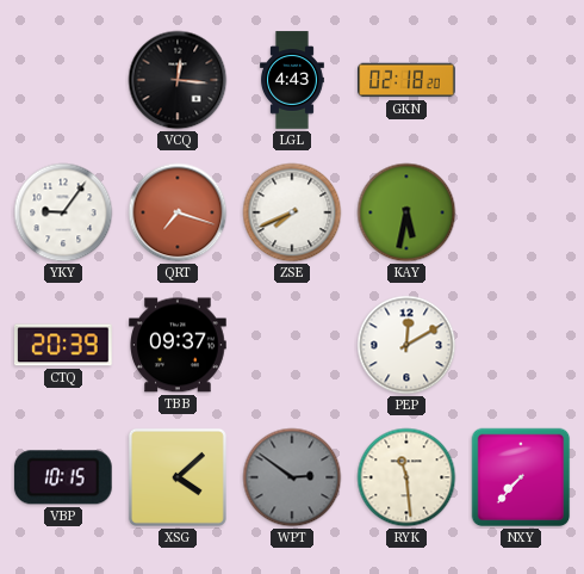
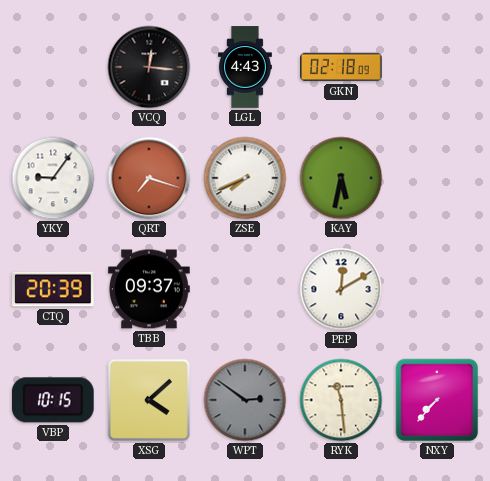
GKN: 02:18:20 -> 02:18:09
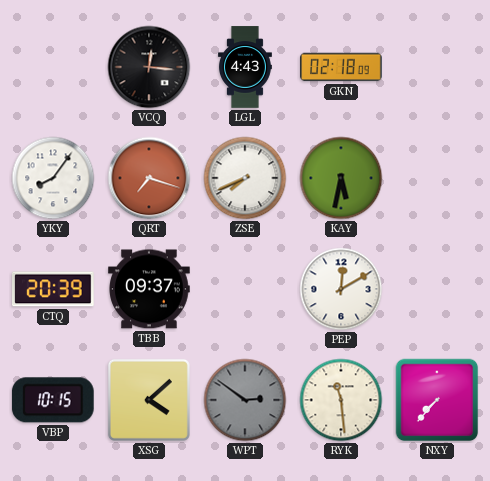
YKY: 9:06 -> 8:06
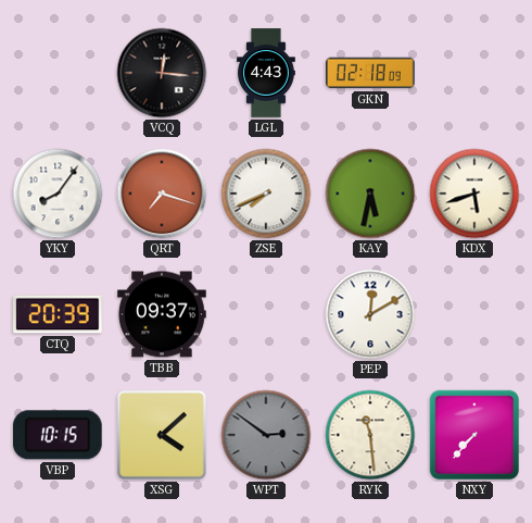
KDX: none -> 5:42
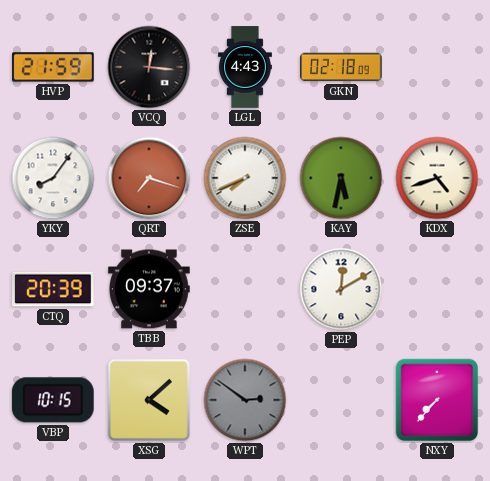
HVP: none -> 21:59
KDX: 5:42 -> 4:42
RYK: 11:29 -> none
